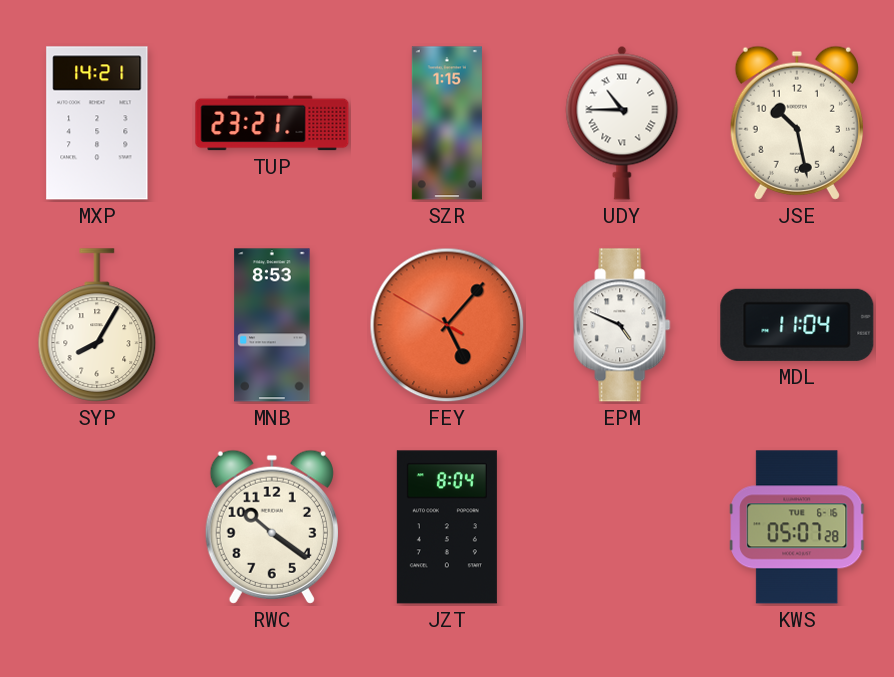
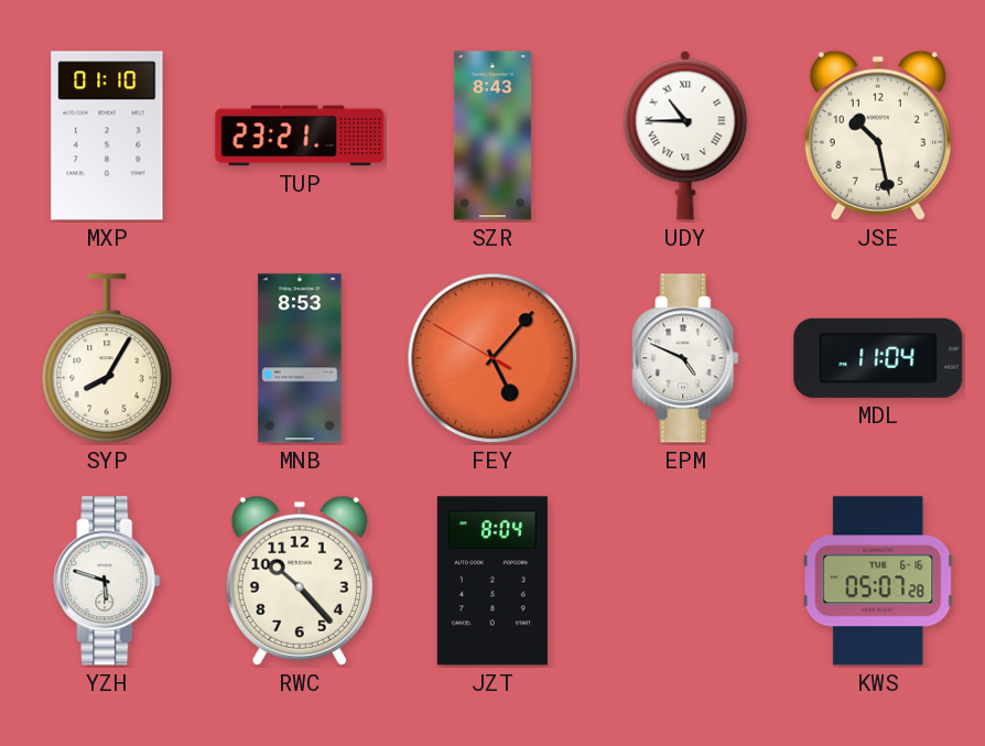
MXP: 14:21 -> 01:10
SZR: 1:15 -> 8:43
YZH: none -> 5:48
RWC: 10:21 -> 10:23
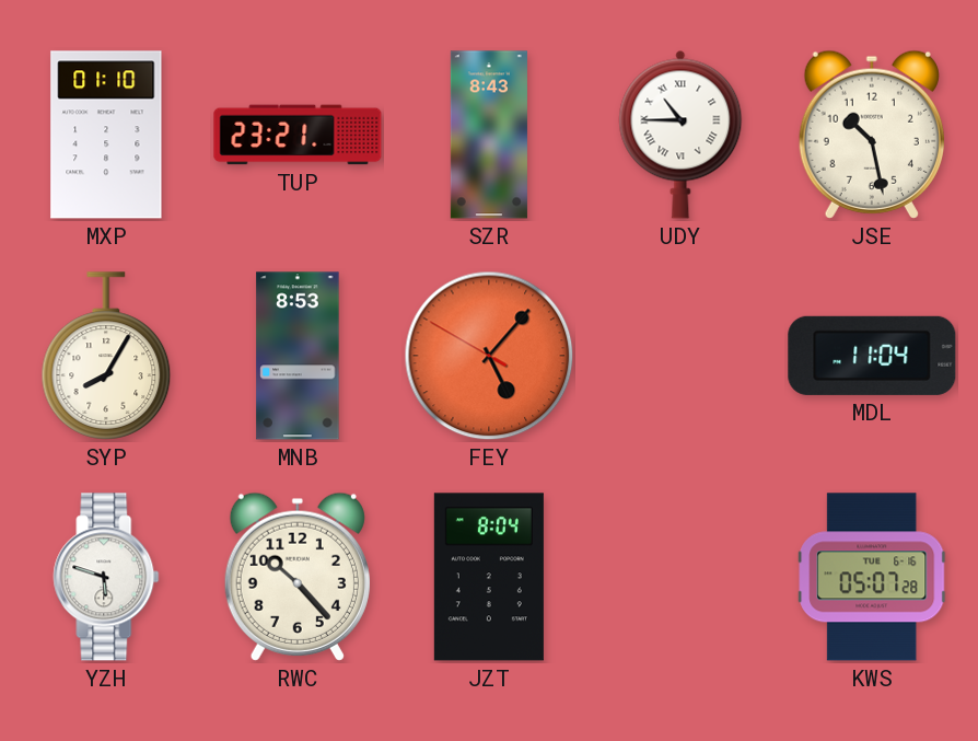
EPM: 4:49 -> none
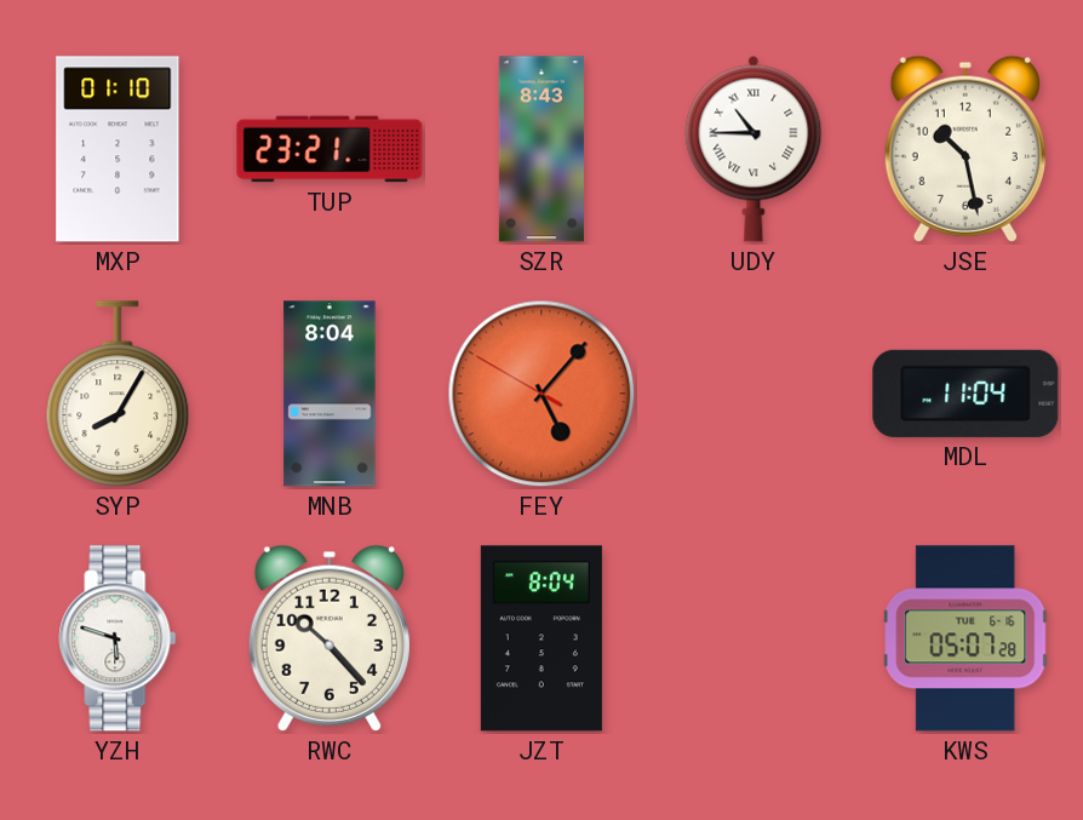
MNB: 8:53 -> 8:04
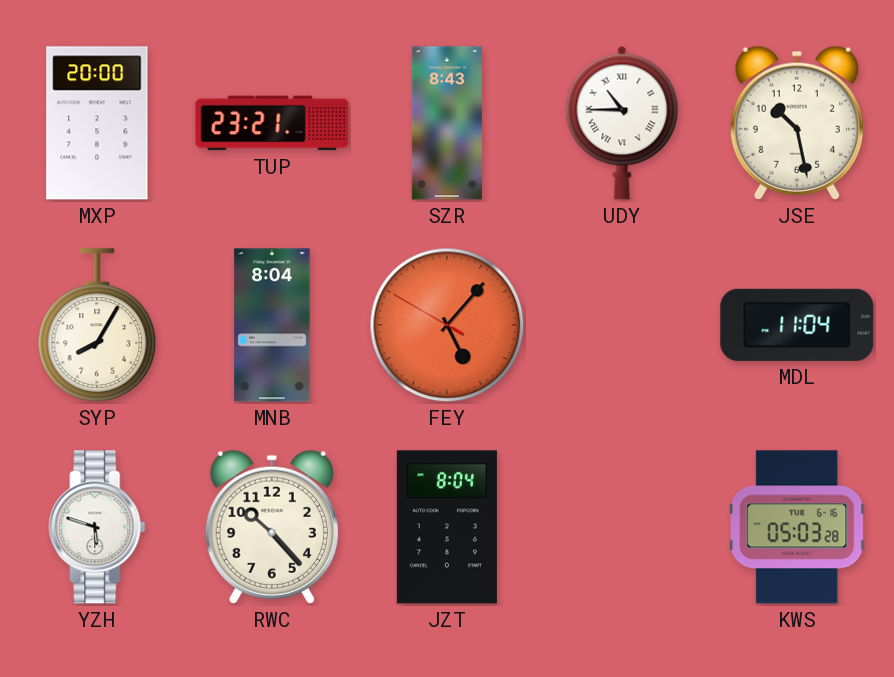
MXP: 01:10 -> 20:00
KWS: 05:07 -> 05:03
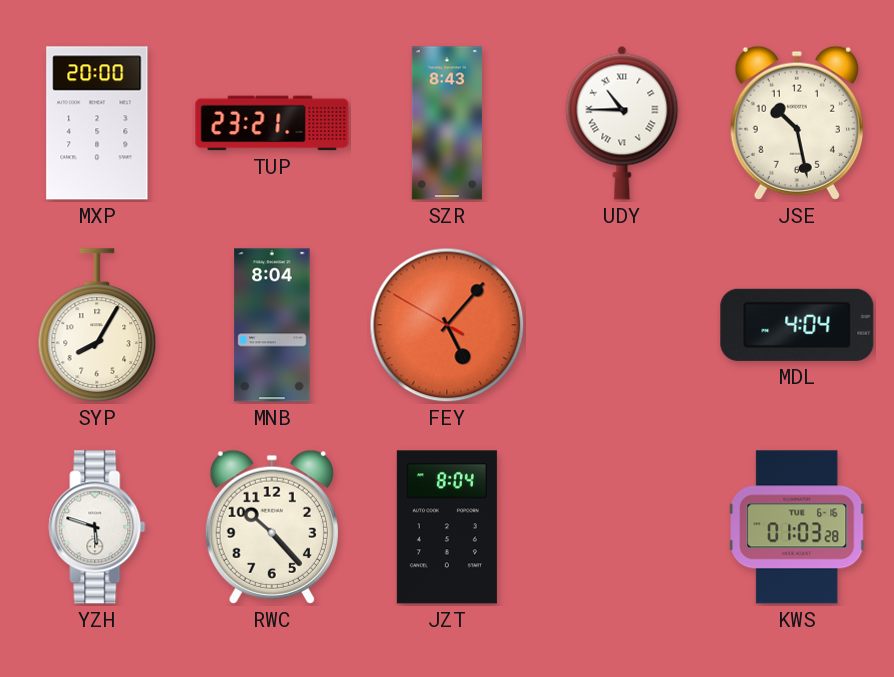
MDL: 11:04 -> 4:04
KWS: 05:03 -> 01:03
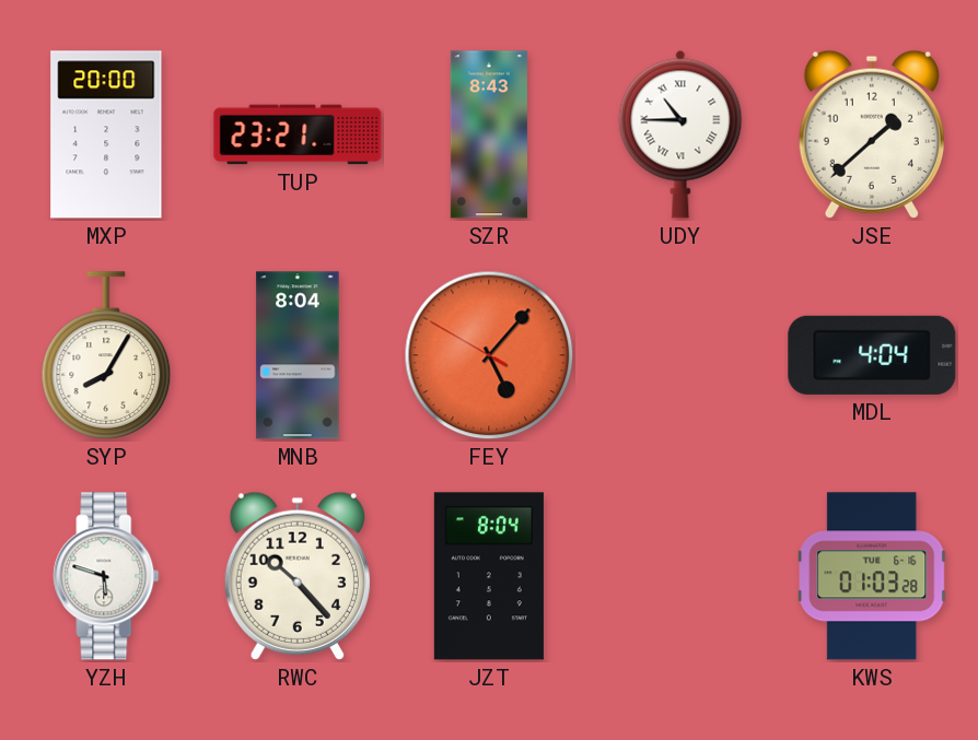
JSE: 10:28 -> 1:38
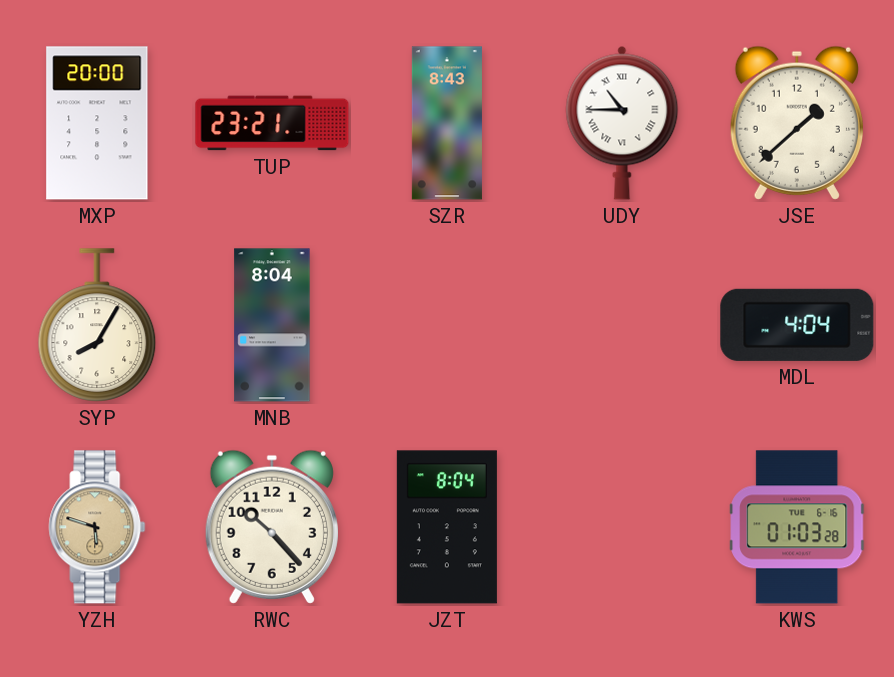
FEY: 5:06 -> none
YZH dial: white -> champagne
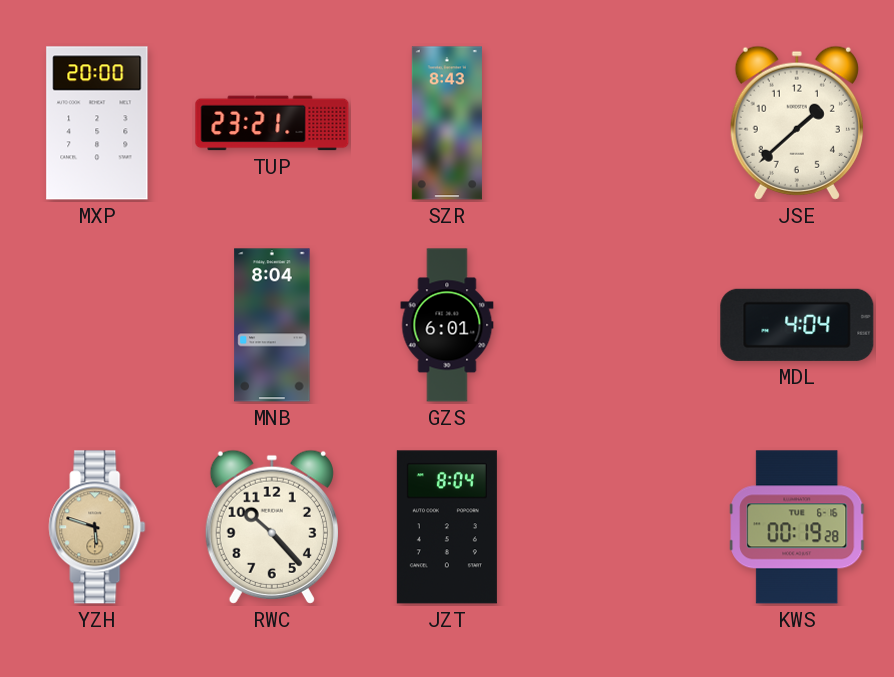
UDY: 10:45 -> none
SYP: 8:05 -> none
GZS: none -> 6:01
KWS: 01:03 -> 00:19
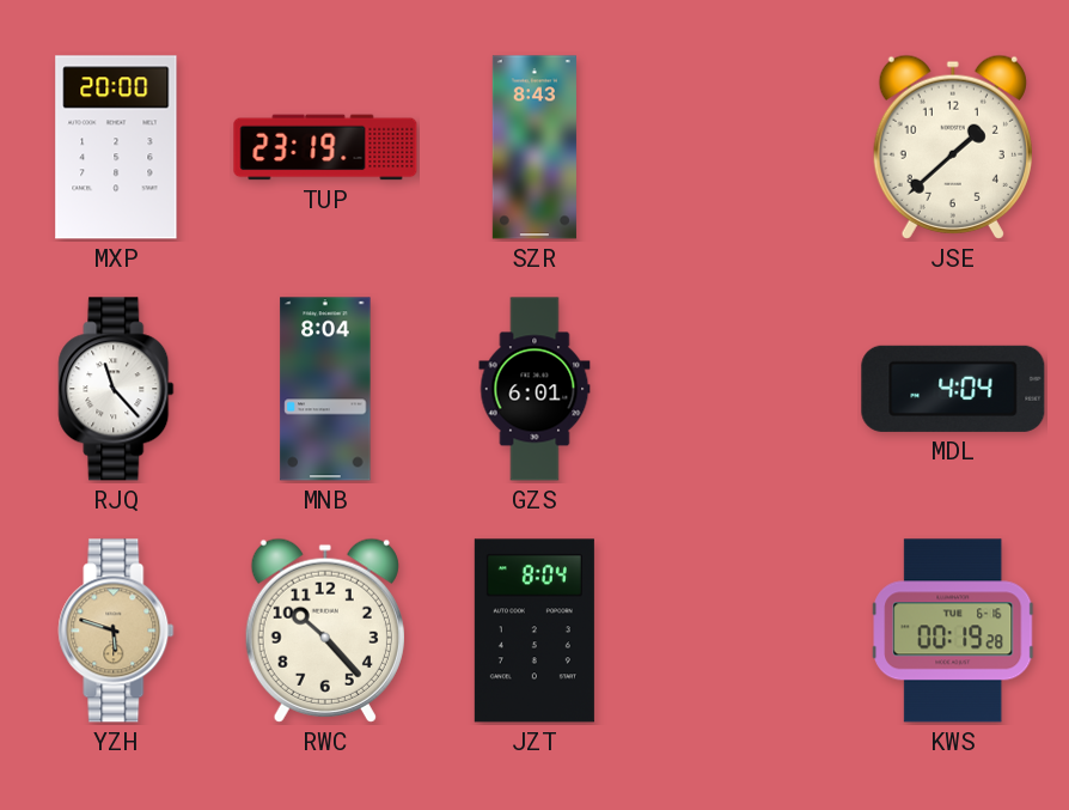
TUP: 23:21 -> 23:19
RJQ: none -> 11:23
